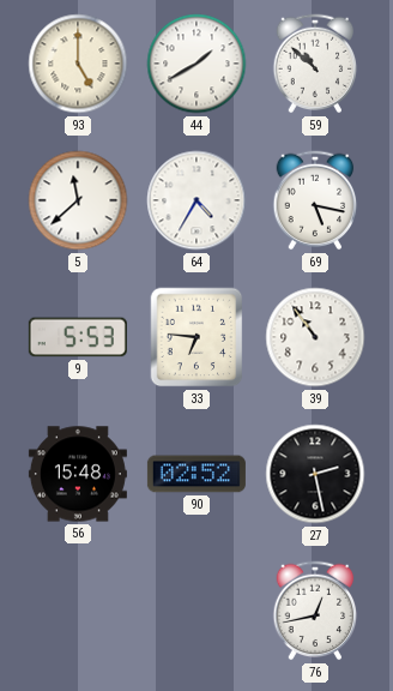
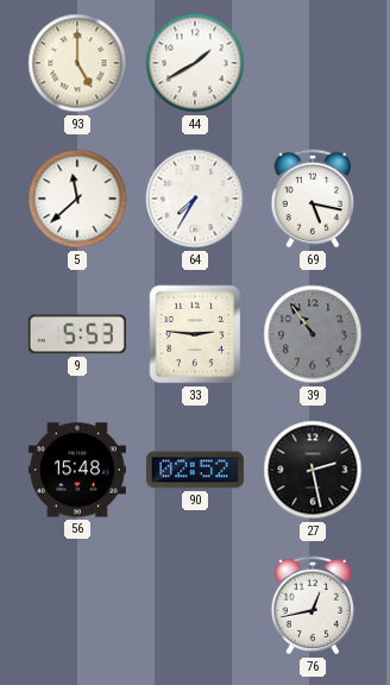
59: 10:52 -> none
64: 4:35 -> 7:35
33: 6:46 -> 2:46
39 dial: white -> grey
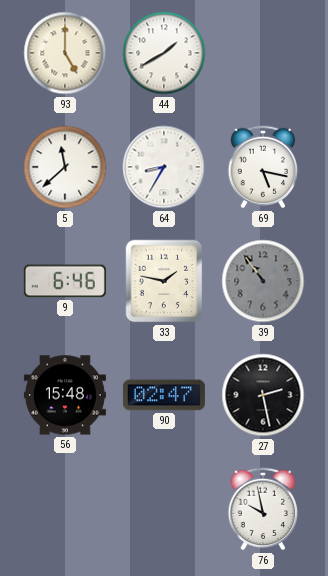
64: 7:35 -> 8:35
9: 5:53 -> 6:46
33: 2:46 -> 1:47
90: 02:52 -> 02:47
76: 12:43 -> 9:58
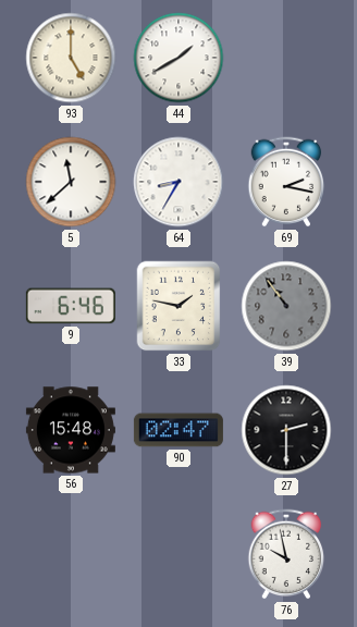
69: 5:17 -> 2:17
27: 2:28 -> 2:30
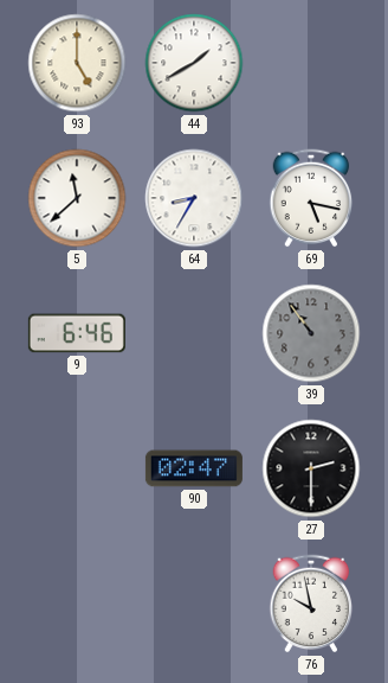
69: 2:17 -> 5:17
33: 1:47 -> none
56: 15:48 -> none
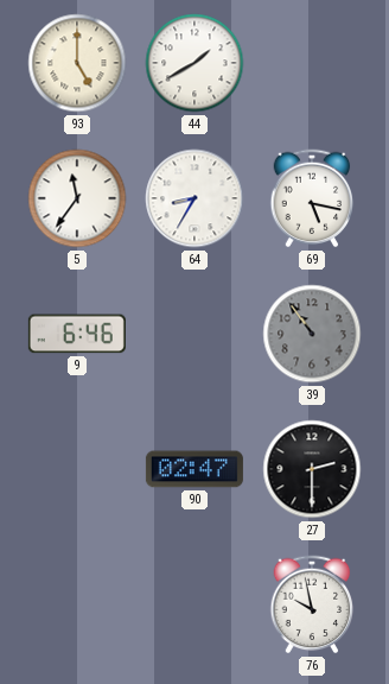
5: 11:38 -> 11:36
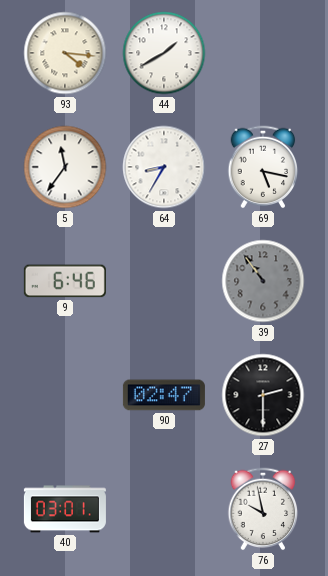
93: 5:00 -> 4:16
40: none -> 03:01
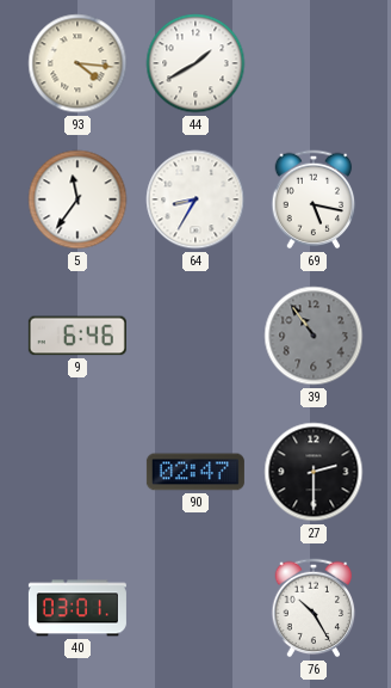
76: 9:58 -> 10:25
